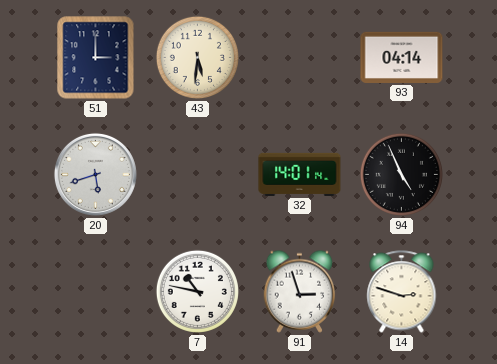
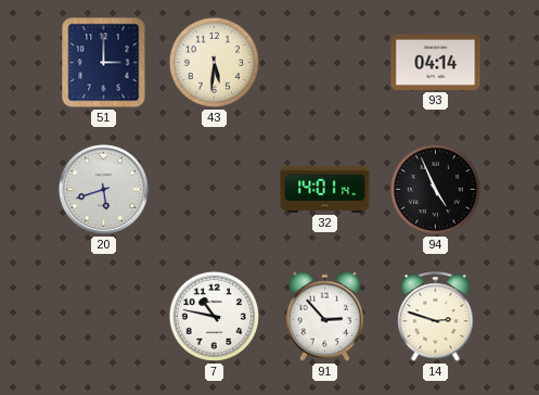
91: 2:57 -> 2:53
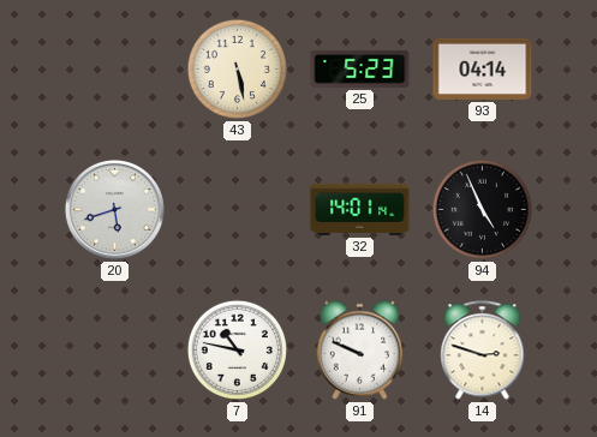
51: 3:00 -> none
43: 5:31 -> 5:28
25: none -> 5:23
91: 2:53 -> 9:49
